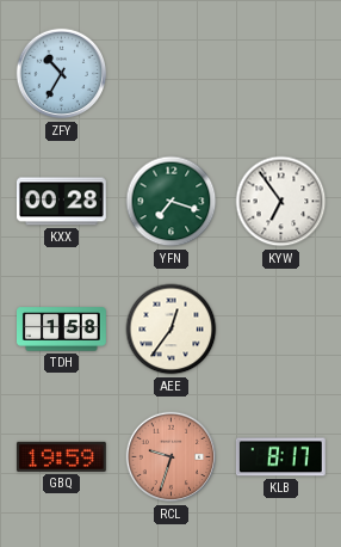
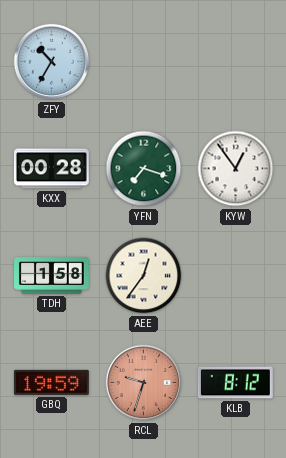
KYW: 6:54 -> 12:54
KLB: 8:17 -> 8:12
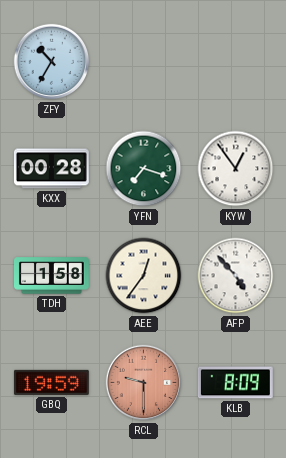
AFP: none -> 4:53
RCL: 9:33 -> 9:30
KLB: 8:12 -> 8:09
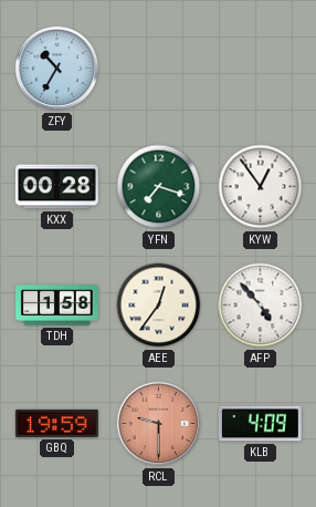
KLB: 8:09 -> 4:09
